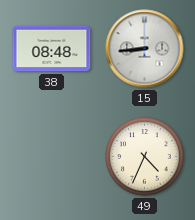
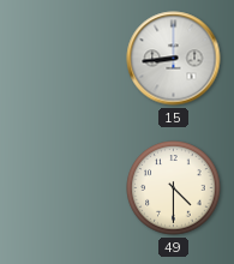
38: 08:48 -> none
49: 4:34 -> 4:30
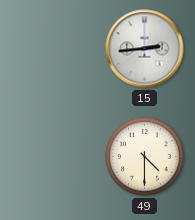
15: 8:44 -> 2:44
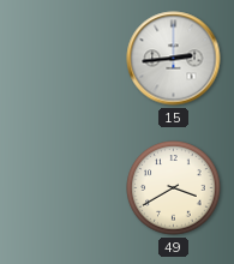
49: 4:30 -> 3:40
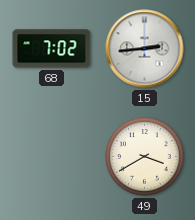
68: none -> 7:02
